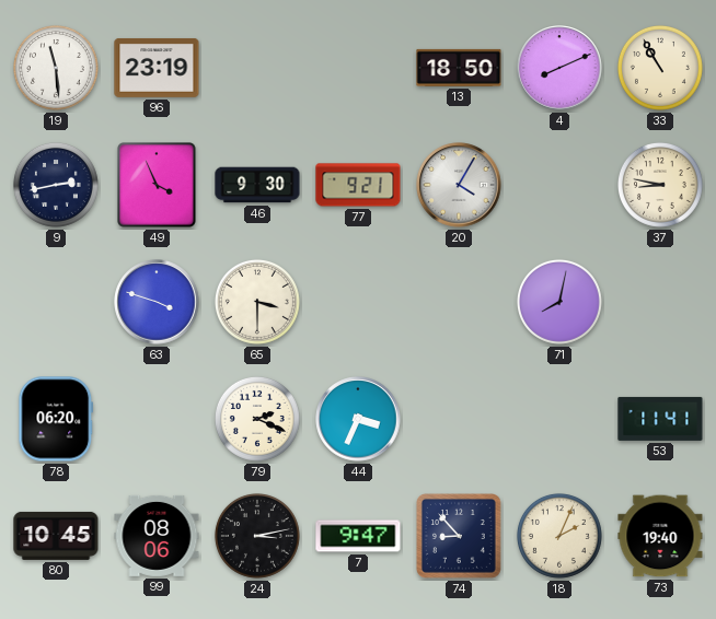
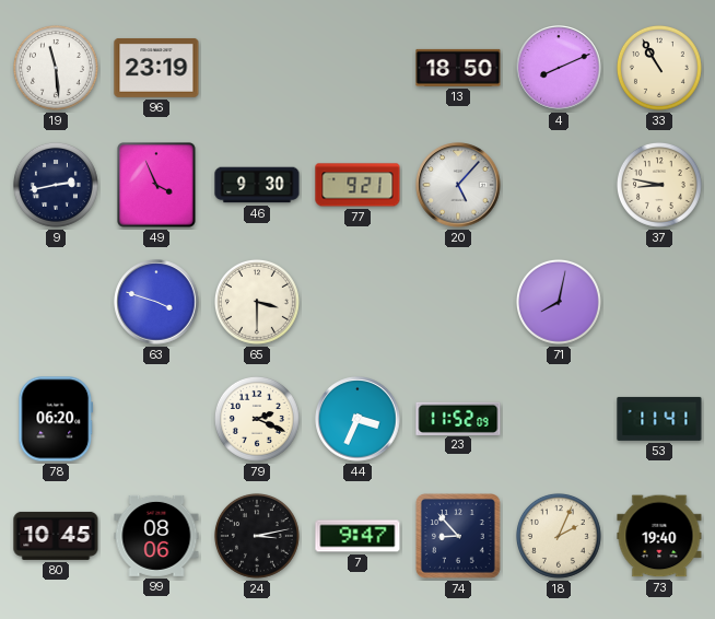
20: 4:05 -> 5:07
23: none -> 11:52
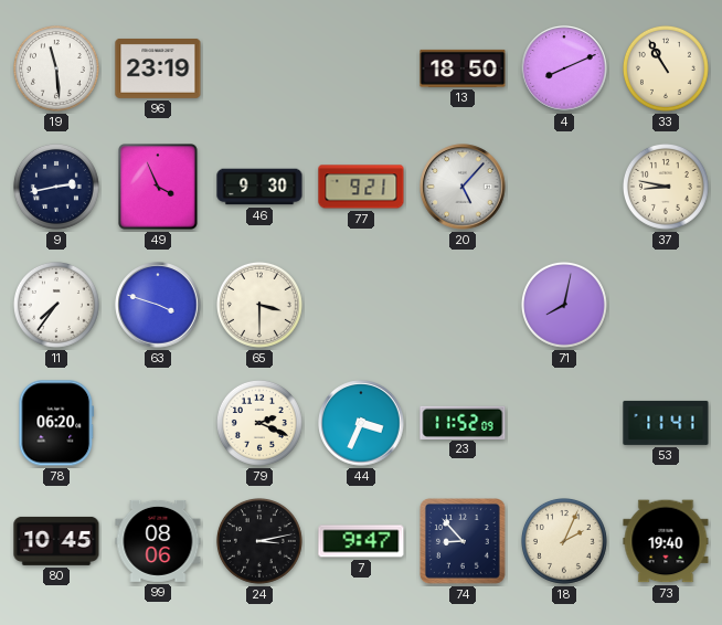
11: none -> 7:36
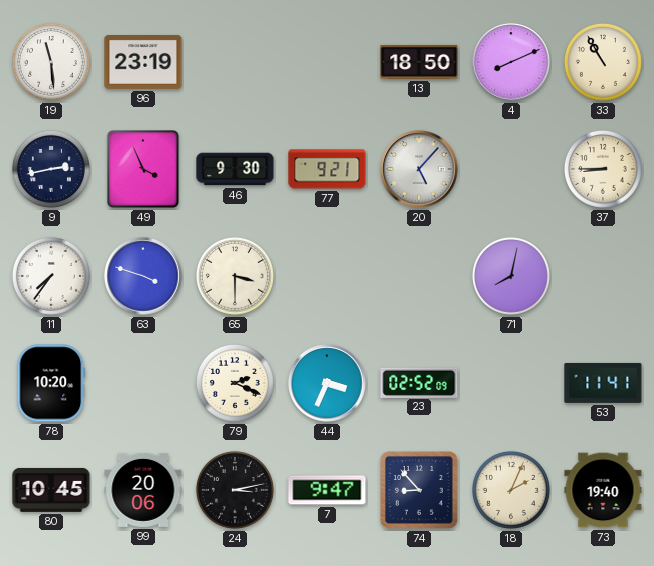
37: 8:47 -> 8:45
78: 06:20 -> 10:20
23: 11:52 -> 02:52
99: 08:06 -> 20:06
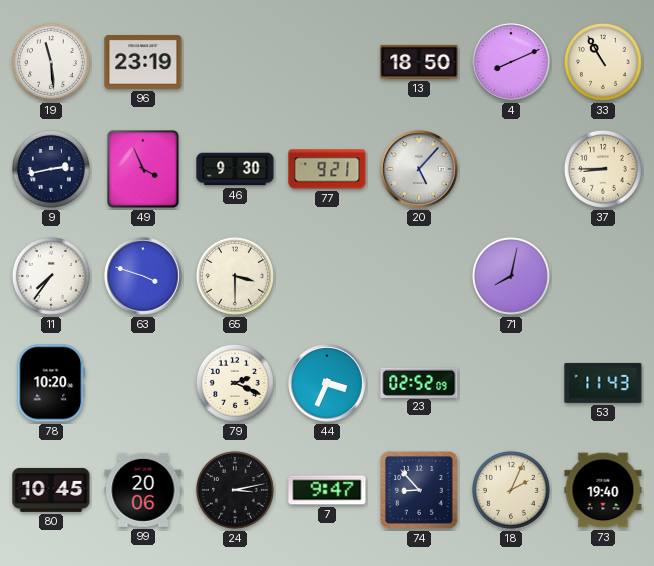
53: 11:41 -> 11:43
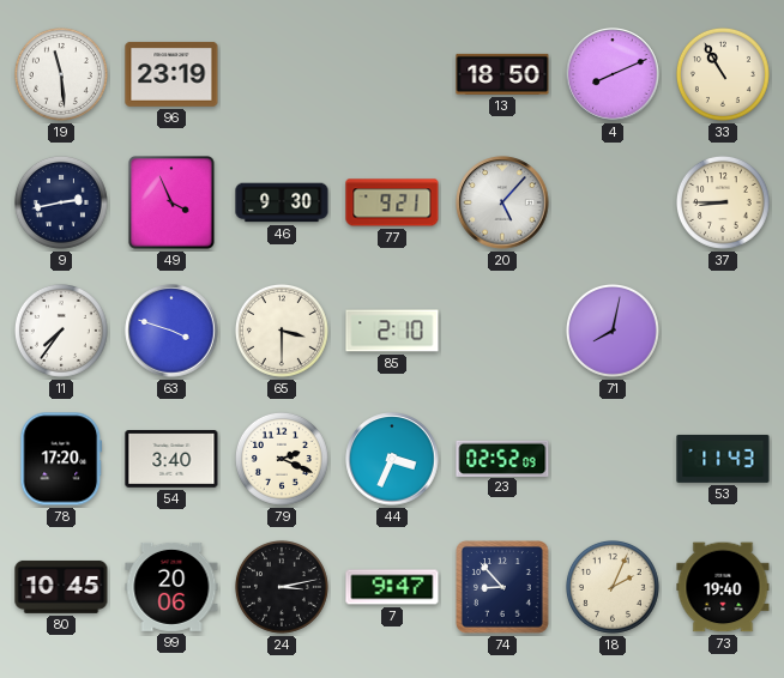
85: none -> 2:10
78: 10:20 -> 17:20
54: none -> 3:40
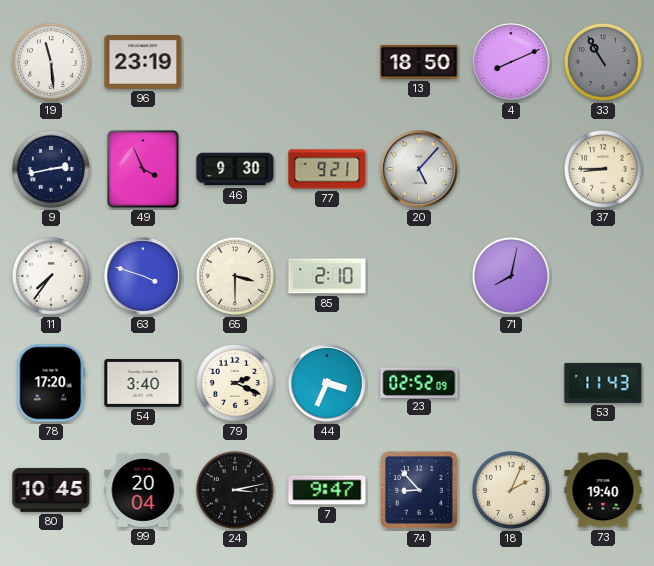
33 dial: cream -> grey
99: 20:06 -> 20:04
